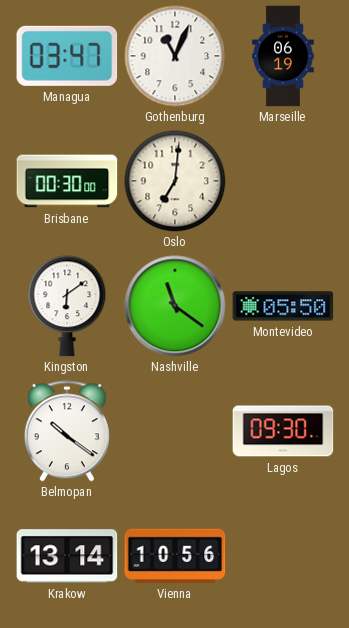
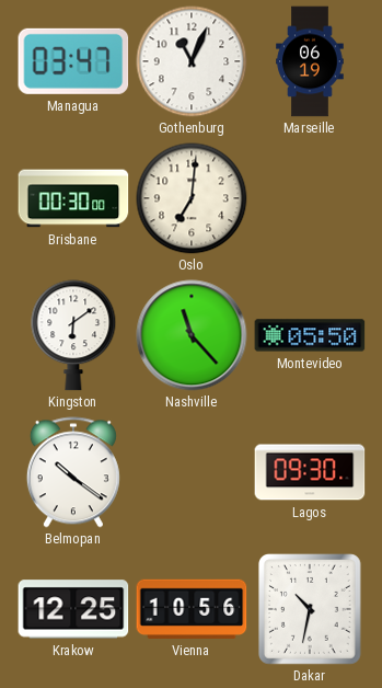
Nashville: 11:21 -> 11:23
Krakow: 13:14 -> 12:25
Dakar: none -> 10:32
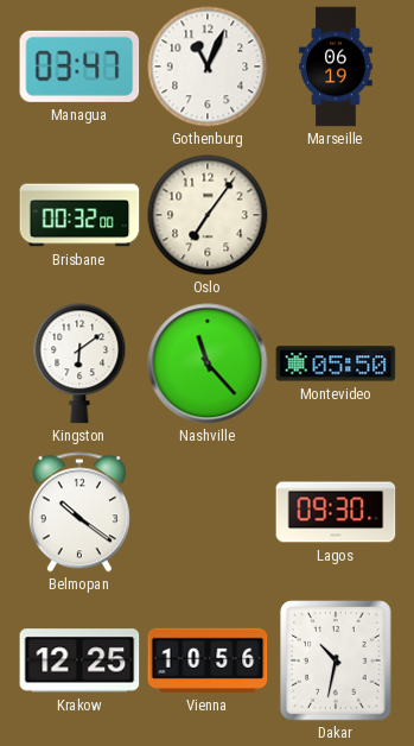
Brisbane: 00:30 -> 00:32
Oslo: 7:01 -> 7:06
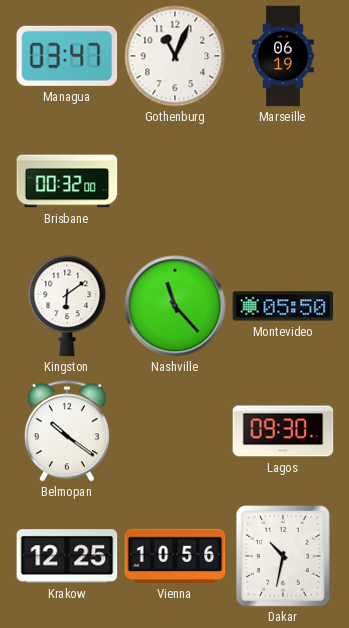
Oslo: 7:06 -> none
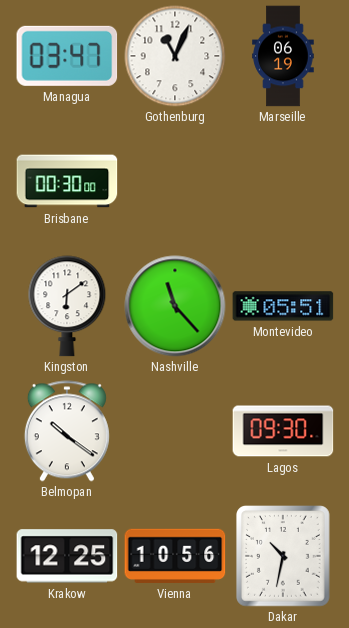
Brisbane: 00:32 -> 00:30
Montevideo: 05:50 -> 05:51
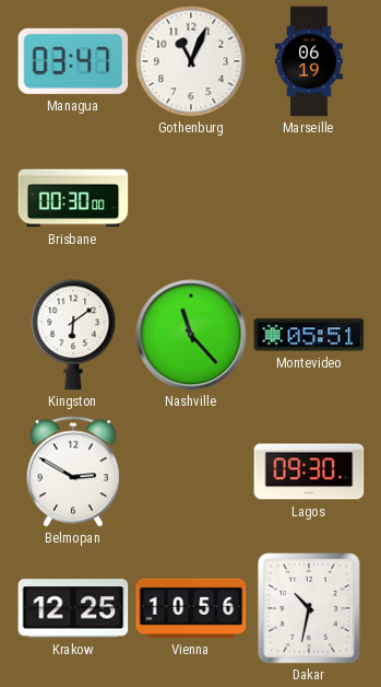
Belmopan: 10:21 -> 2:50
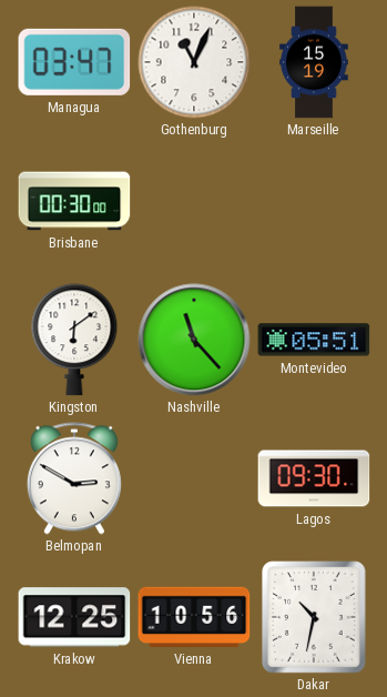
Marseille: 06:19 -> 15:19
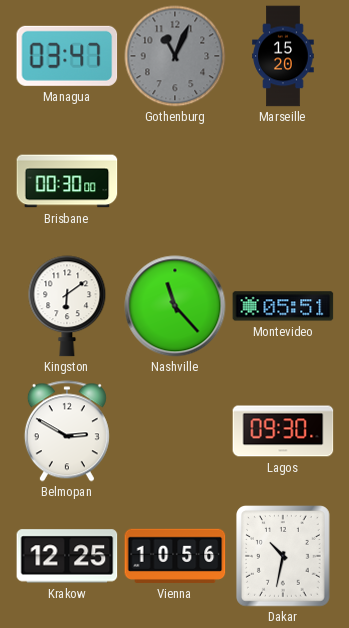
Gothenburg dial: white -> grey
Marseille: 15:19 -> 15:20
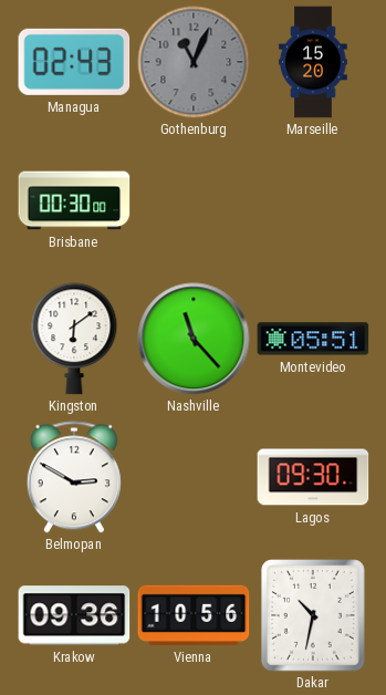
Managua: 03:47 -> 02:43
Krakow: 12:25 -> 09:36
